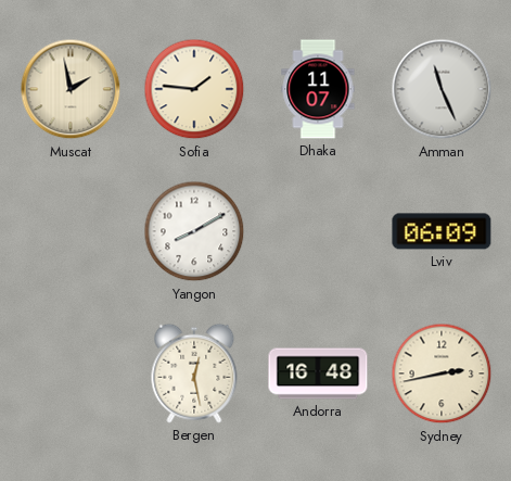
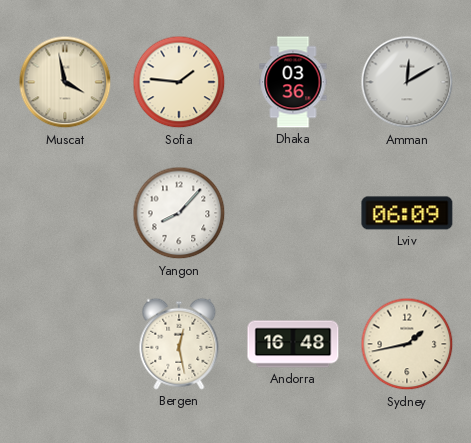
Muscat: 1:58 -> 3:58
Dhaka: 11:07 -> 03:36
Amman: 11:26 -> 12:10
Yangon: 8:10 -> 8:07
Sydney: 2:43 -> 1:43
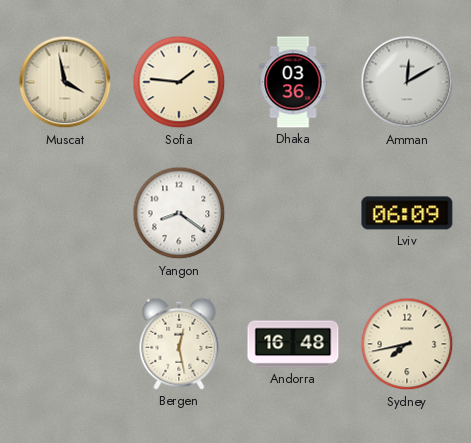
Yangon: 8:07 -> 8:21
Sydney: 1:43 -> 7:43
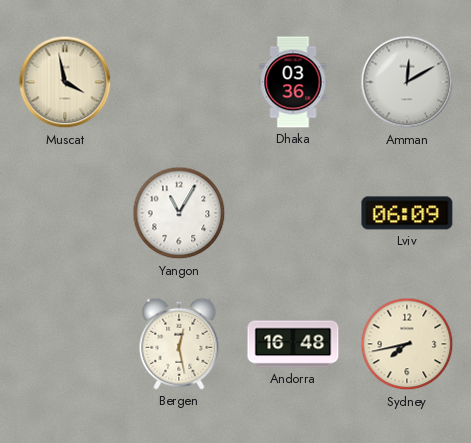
Sofia: 1:46 -> none
Yangon: 8:21 -> 11:05
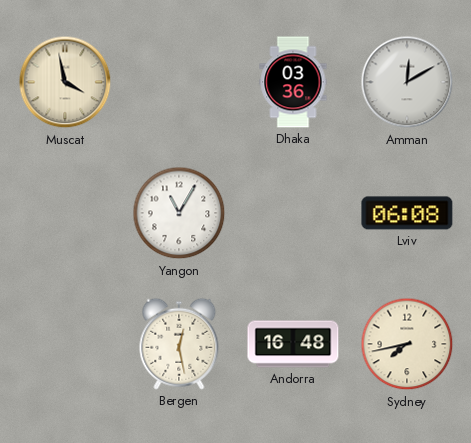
Lviv: 06:09 -> 06:08
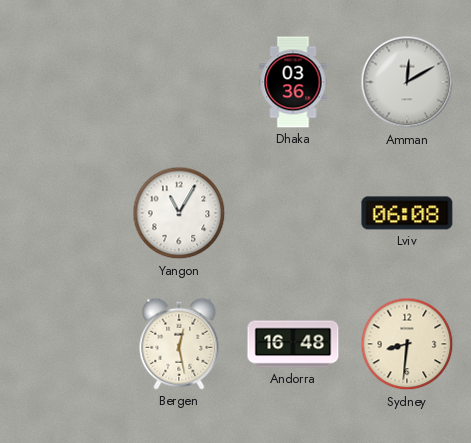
Muscat: 3:58 -> none
Sydney: 7:43 -> 8:31
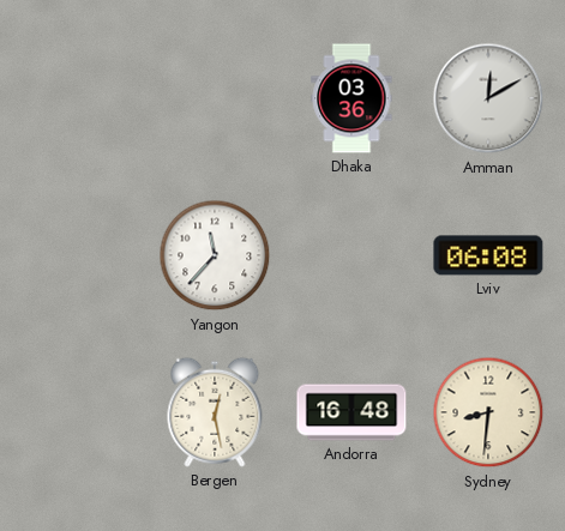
Yangon: 11:05 -> 11:37
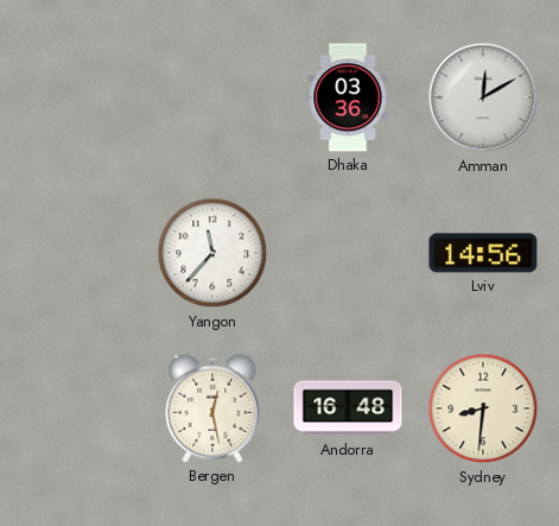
Lviv: 06:08 -> 14:56
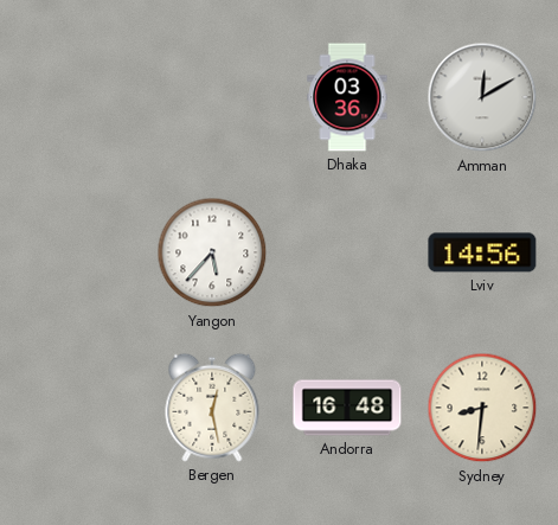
Yangon: 11:37 -> 5:37
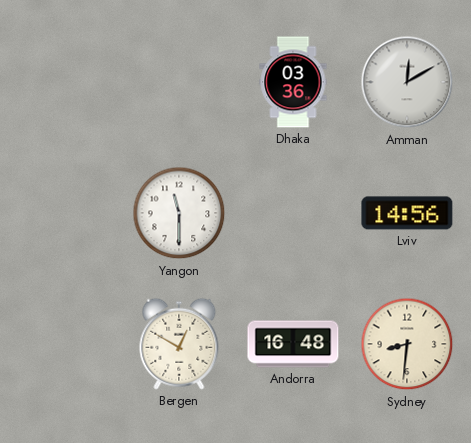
Yangon: 5:37 -> 11:30
Bergen: 12:28 -> 12:50
